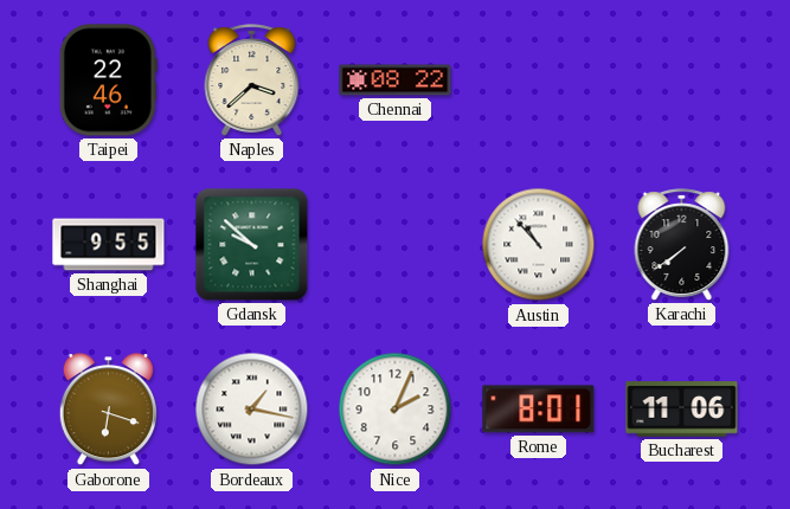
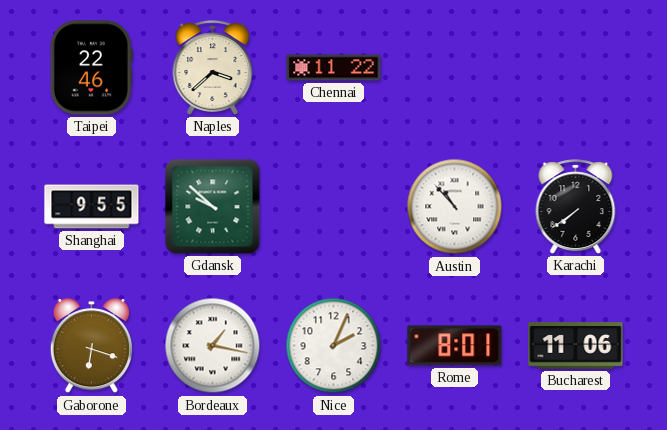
Chennai: 08:22 -> 11:22
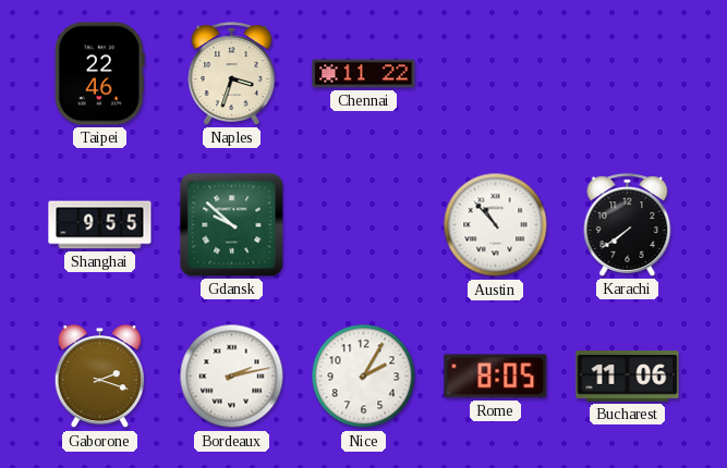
Naples: 3:38 -> 3:33
Gaborone: 6:18 -> 2:18
Bordeaux: 1:17 -> 2:13
Nice: 2:04 -> 2:05
Rome: 8:01 -> 8:05
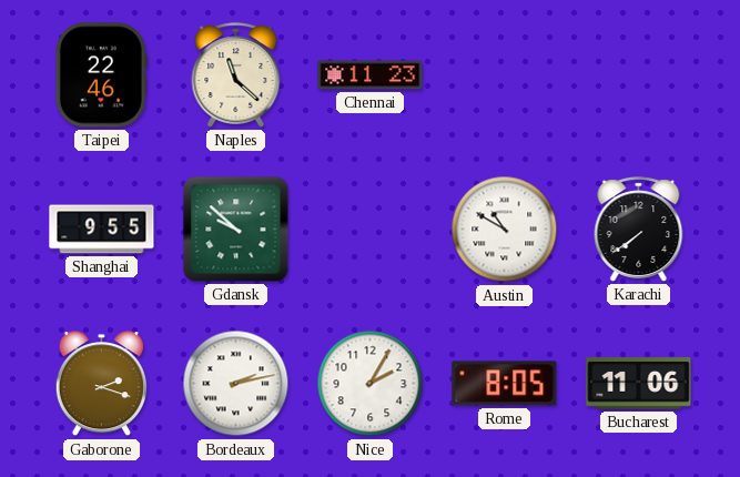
Naples: 3:33 -> 11:22
Chennai: 11:22 -> 11:23
Austin: 10:53 -> 10:50
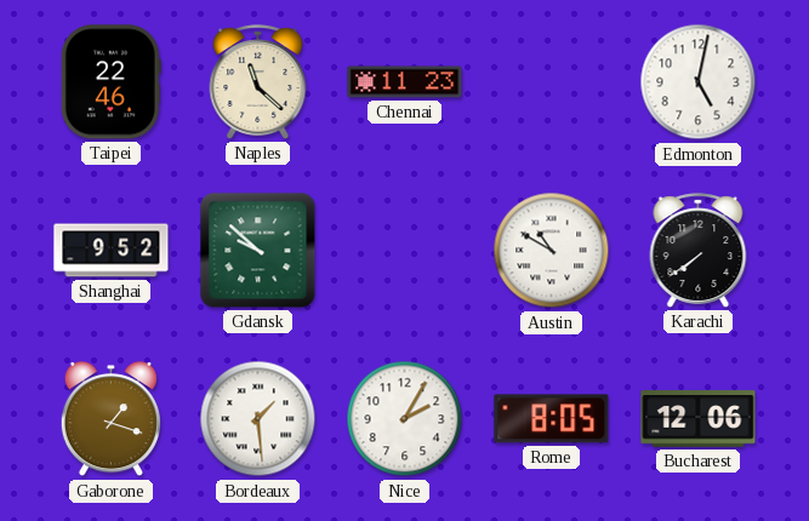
Edmonton: none -> 5:02
Shanghai: 9:55 -> 9:52
Gaborone: 2:18 -> 1:18
Bordeaux: 2:13 -> 1:29
Bucharest: 11:06 -> 12:06
